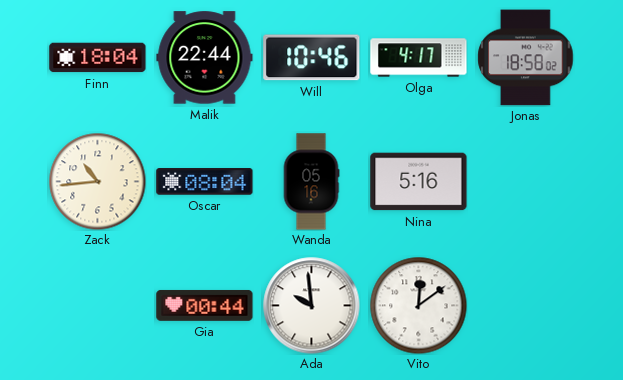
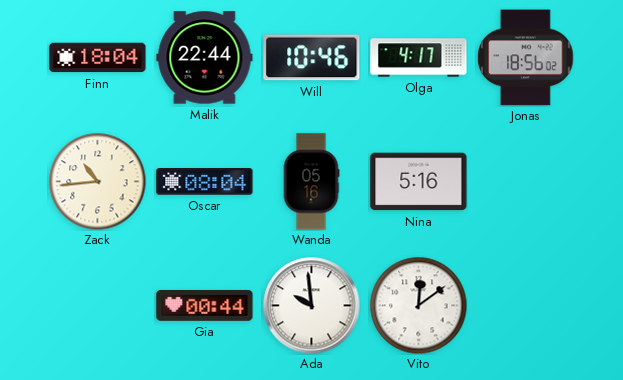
Jonas: 18:58 -> 18:56
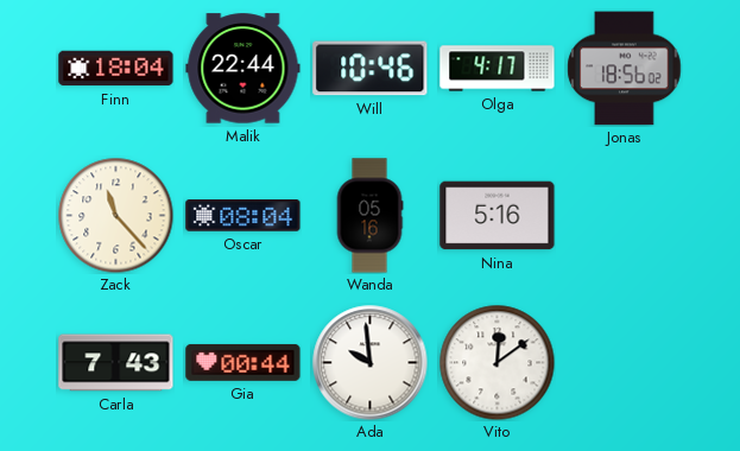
Zack: 10:44 -> 11:23
Carla: none -> 7:43
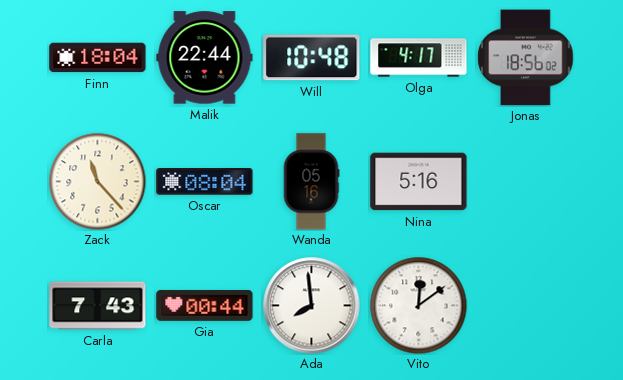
Will: 10:46 -> 10:48
Ada: 9:59 -> 7:59
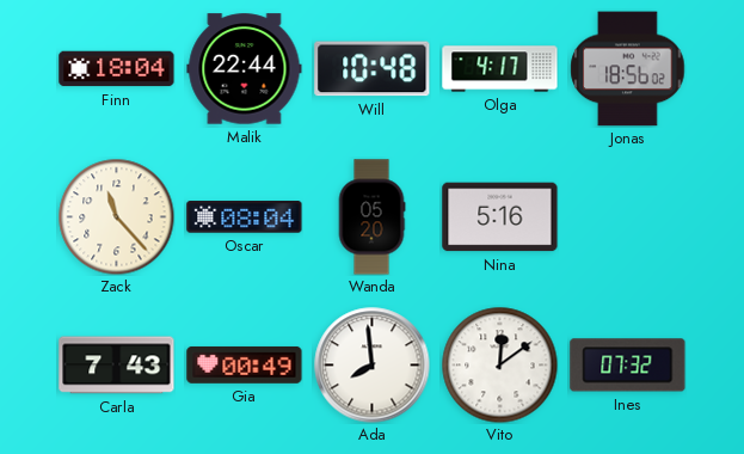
Wanda: 05:16 -> 05:20
Gia: 00:44 -> 00:49
Ines: none -> 07:32
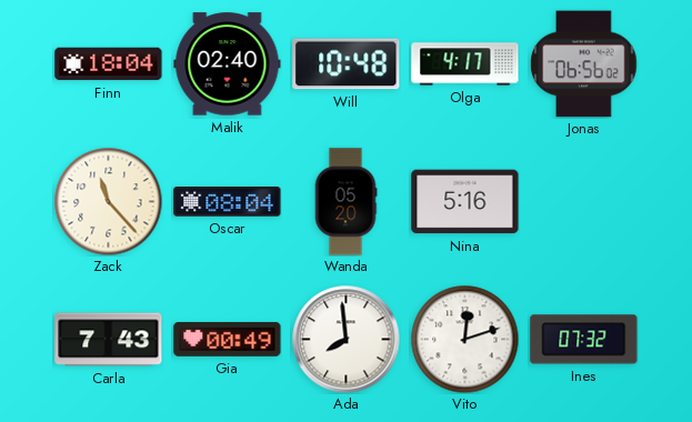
Malik: 22:44 -> 02:40
Jonas: 18:56 -> 06:56
Vito: 12:09 -> 12:12
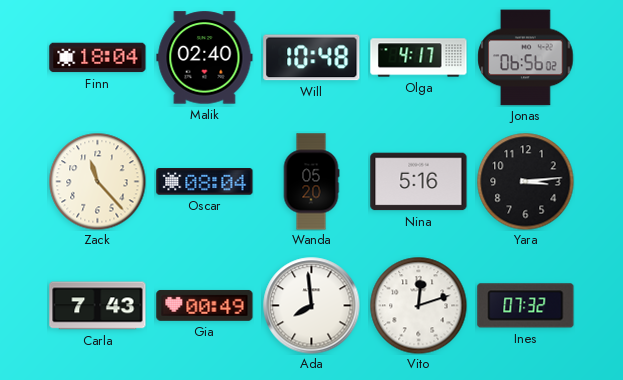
Yara: none -> 3:14
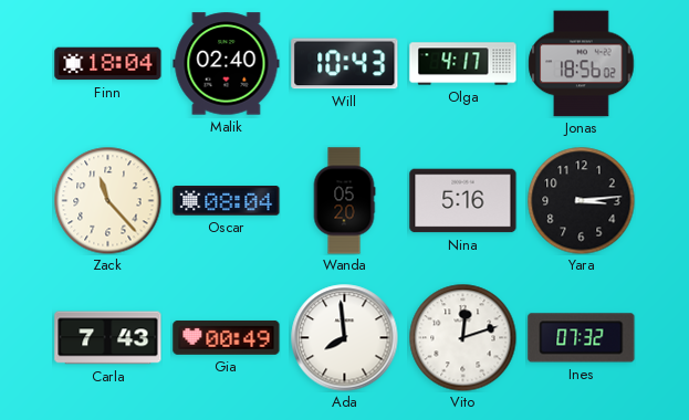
Will: 10:48 -> 10:43
Jonas: 06:56 -> 18:56
